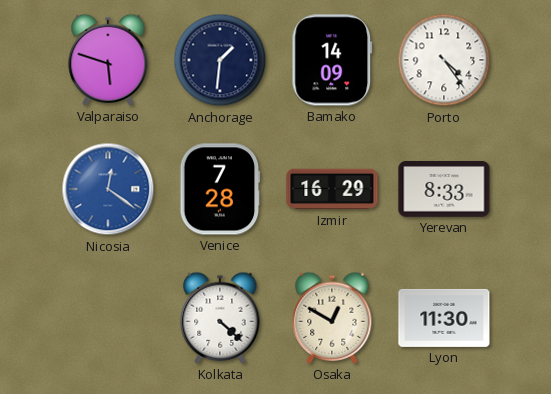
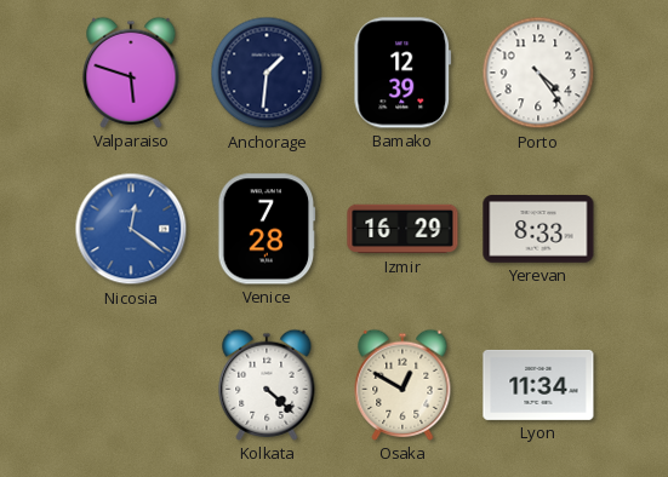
Bamako: 14:09 -> 12:39
Lyon: 11:30 -> 11:34
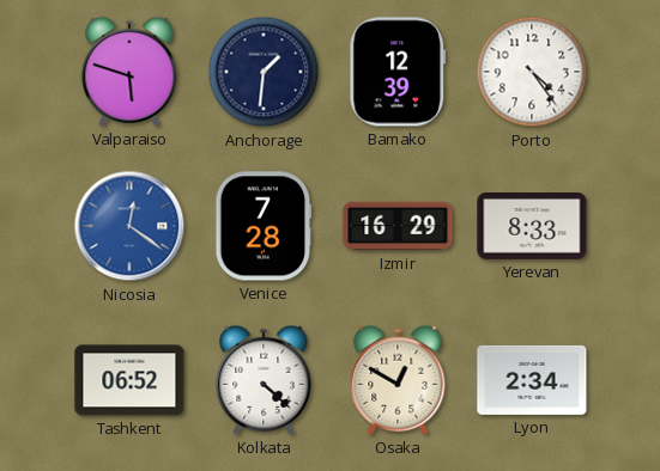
Tashkent: none -> 06:52
Lyon: 11:34 -> 2:34
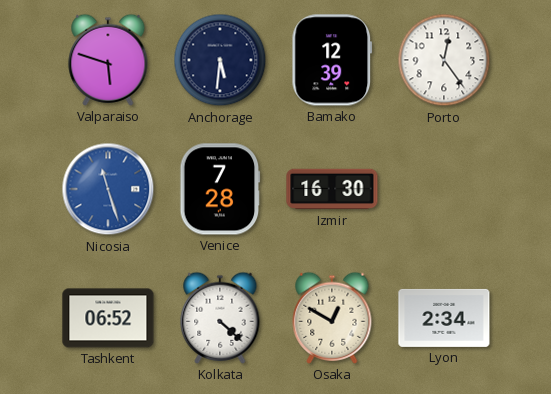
Anchorage: 1:31 -> 5:31
Porto: 4:24 -> 12:24
Nicosia: 12:21 -> 11:27
Izmir: 16:29 -> 16:30
Yerevan: 8:33 -> none
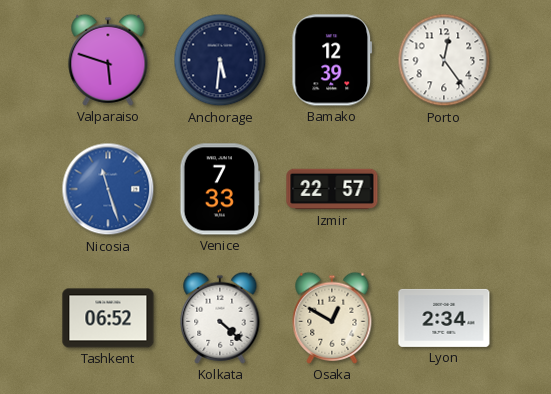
Venice: 7:28 -> 7:33
Izmir: 16:30 -> 22:57
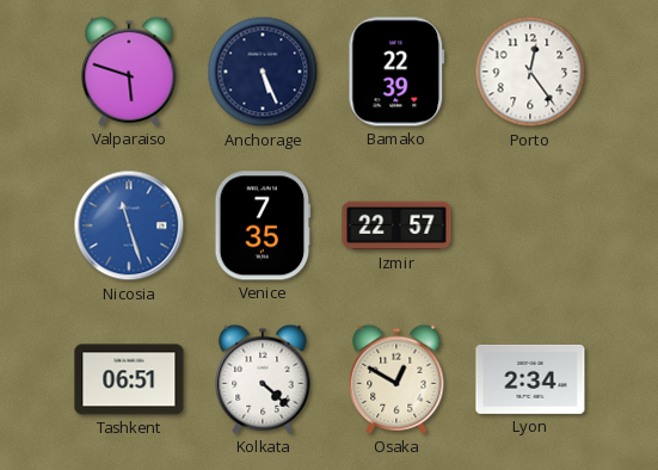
Anchorage: 5:31 -> 5:26
Bamako: 12:39 -> 22:39
Venice: 7:33 -> 7:35
Tashkent: 06:52 -> 06:51
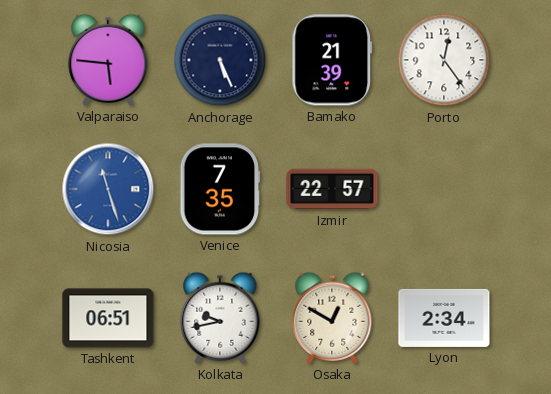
Valparaiso: 5:48 -> 5:46
Bamako: 22:39 -> 21:39
Kolkata: 4:22 -> 9:43
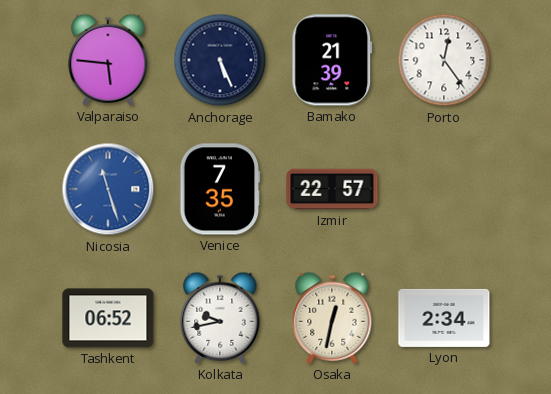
Tashkent: 06:51 -> 06:52
Osaka: 12:50 -> 12:32
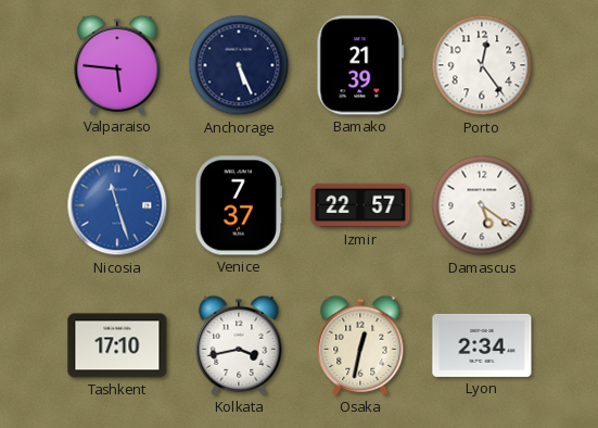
Venice: 7:35 -> 7:37
Damascus: none -> 5:21
Tashkent: 06:52 -> 17:10
Kolkata: 9:43 -> 3:43
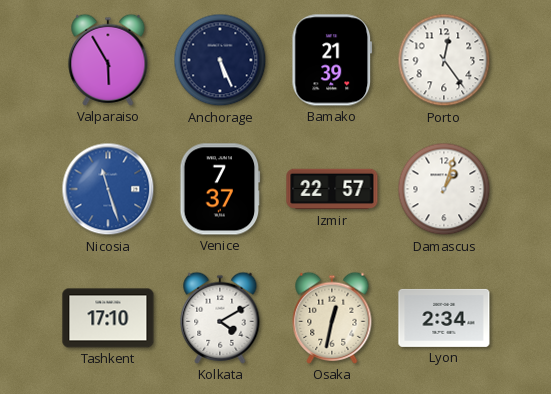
Valparaiso: 5:46 -> 5:55
Damascus: 5:21 -> 1:03
Kolkata: 3:43 -> 4:10
